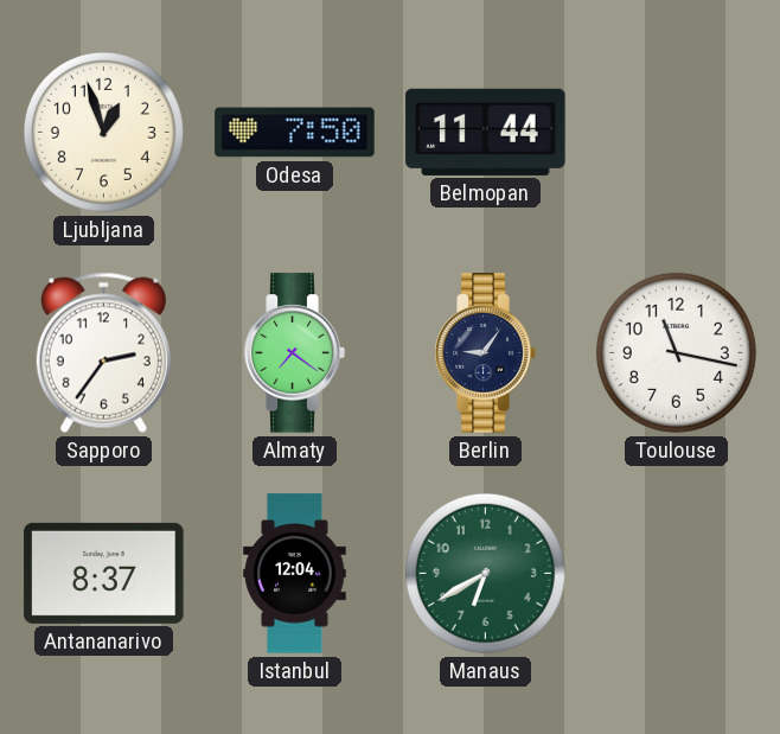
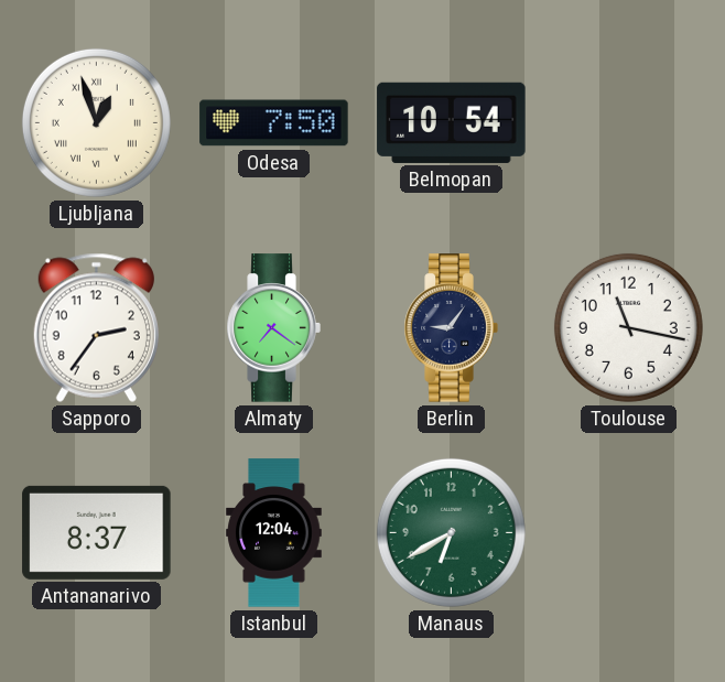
Ljubljana numerals: Arabic -> Roman
Belmopan: 11:44 -> 10:54
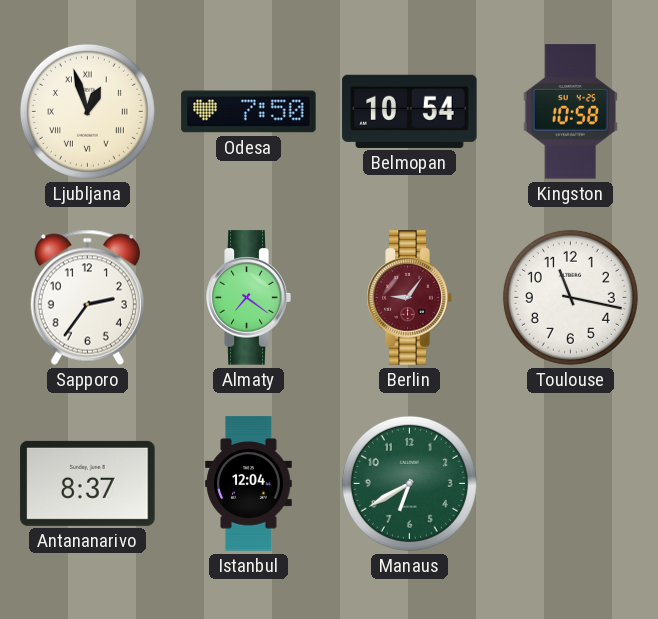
Kingston: none -> 10:58
Berlin dial: navy -> burgundy
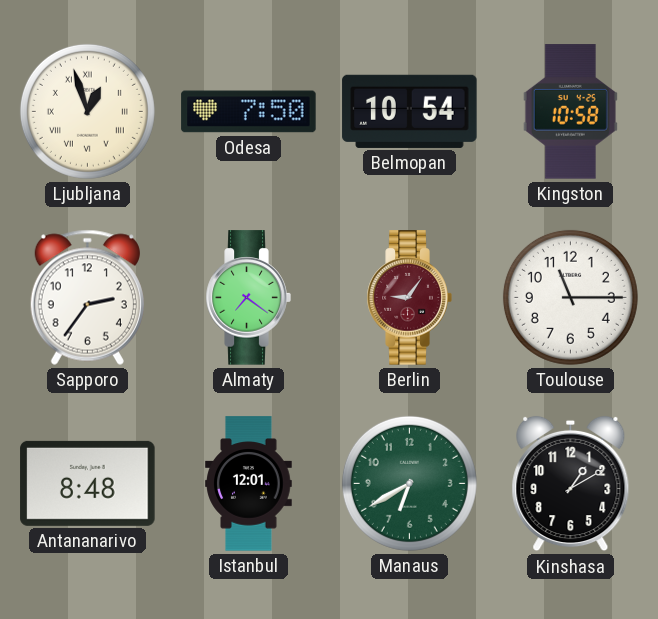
Toulouse: 11:17 -> 11:15
Antananarivo: 8:37 -> 8:48
Istanbul: 12:04 -> 12:01
Kinshasa: none -> 1:10
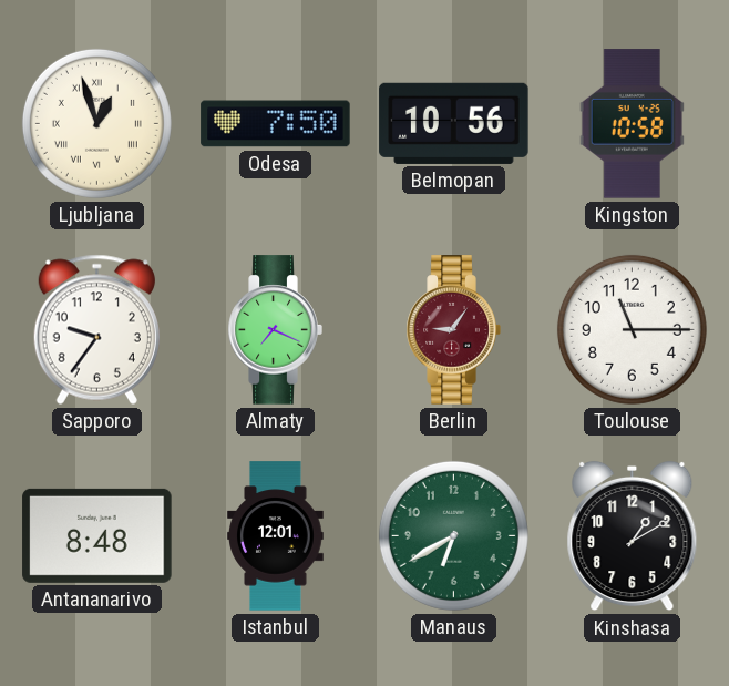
Belmopan: 10:54 -> 10:56
Sapporo: 2:36 -> 9:36
Almaty: 7:21 -> 7:19
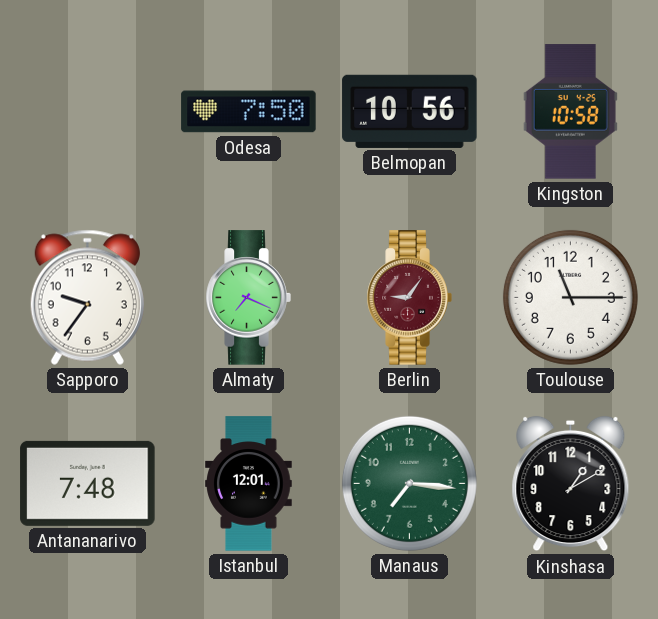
Ljubljana: 12:57 -> none
Antananarivo: 8:48 -> 7:48
Manaus: 6:40 -> 7:16
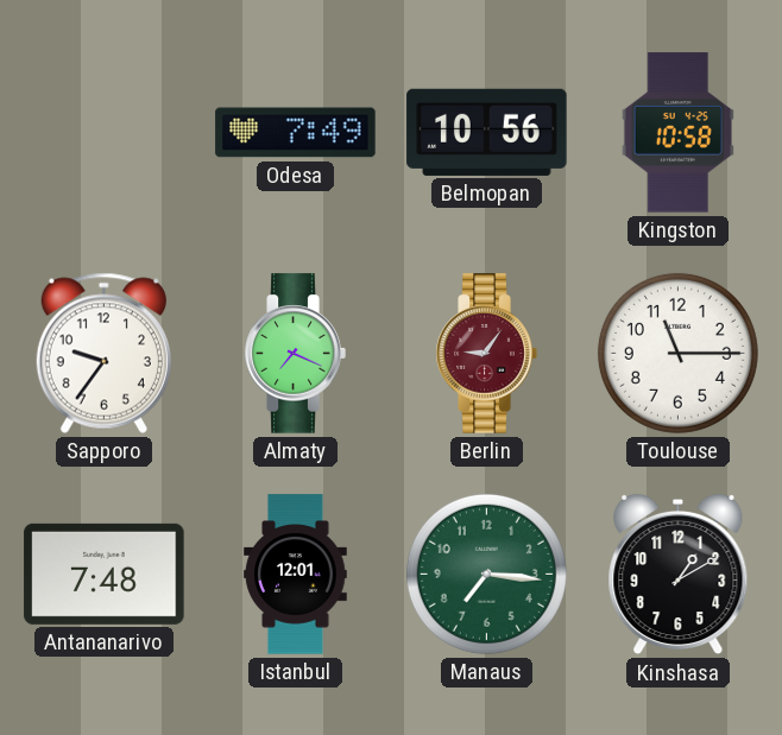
Odesa: 7:50 -> 7:49
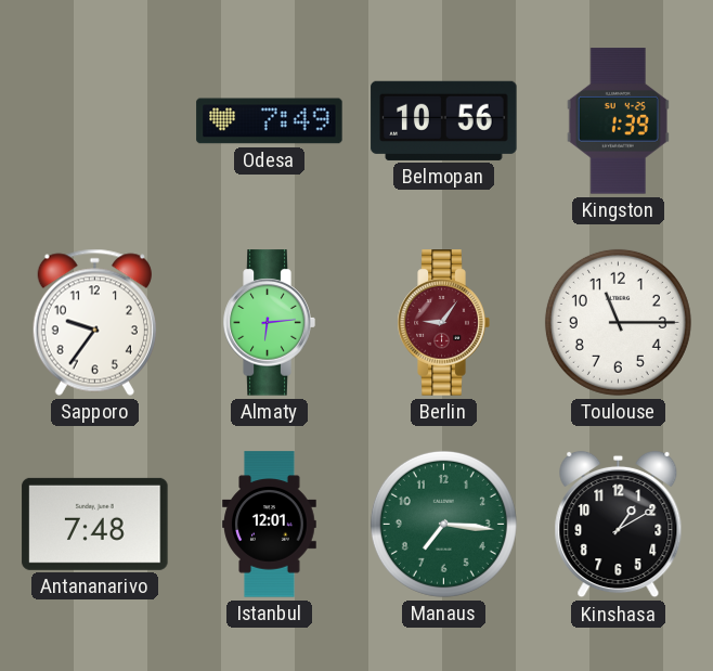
Kingston: 10:58 -> 1:39
Almaty: 7:19 -> 6:14
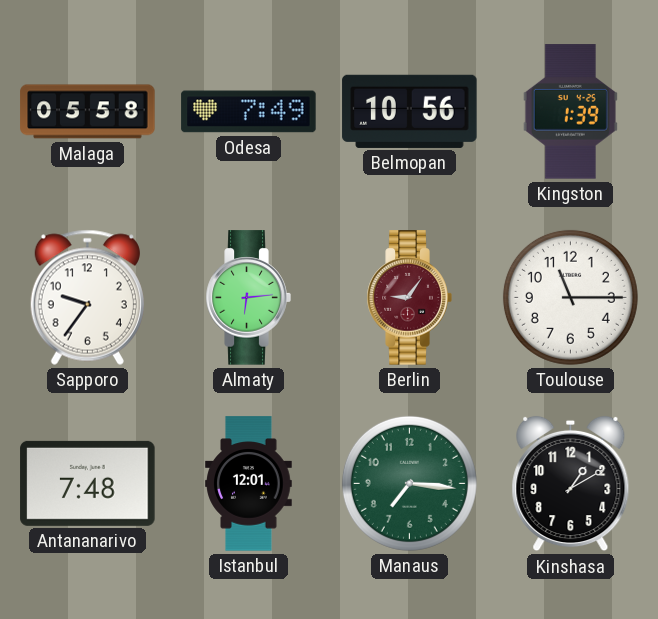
Malaga: none -> 05:58
